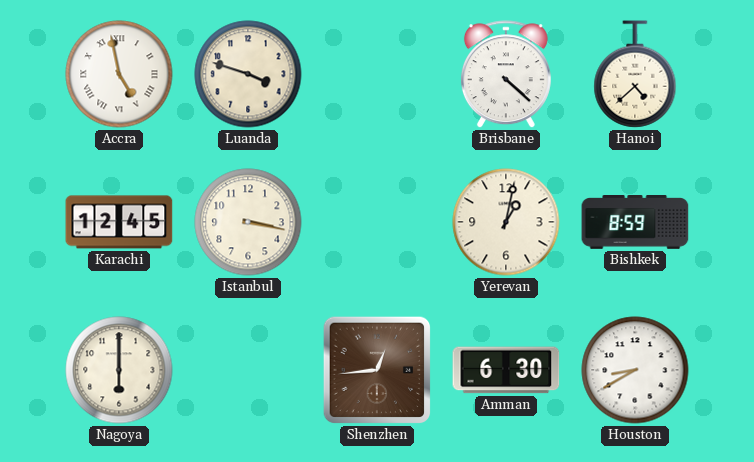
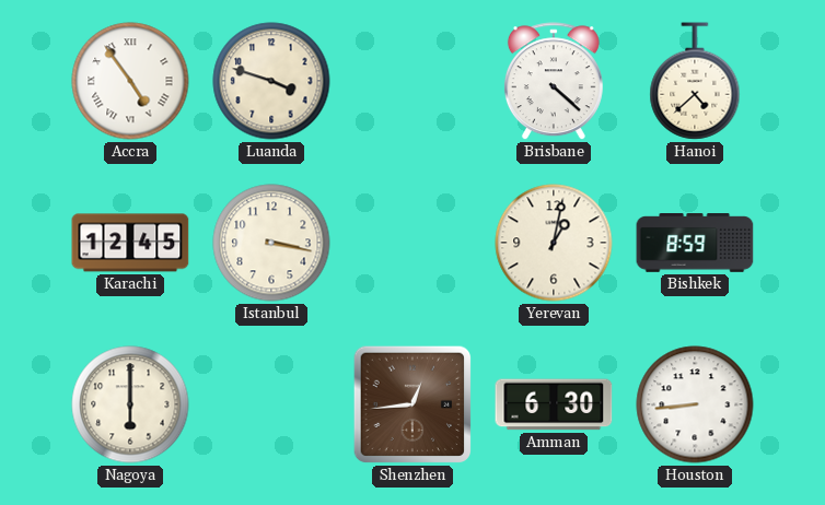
Accra: 4:58 -> 4:54
Houston: 8:40 -> 8:44
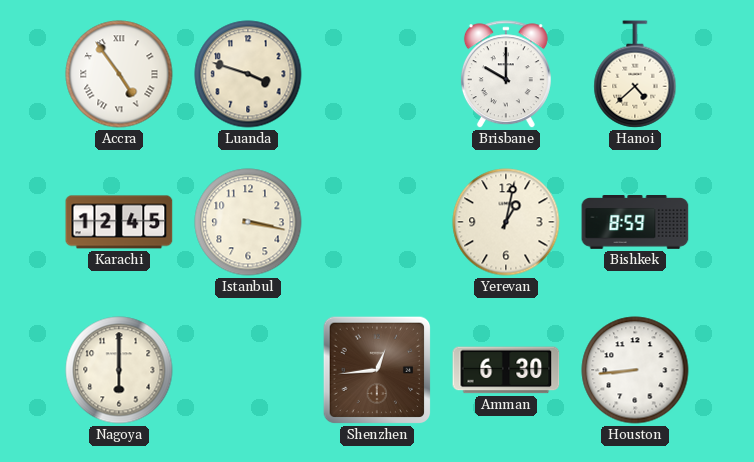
Brisbane: 4:22 -> 10:00
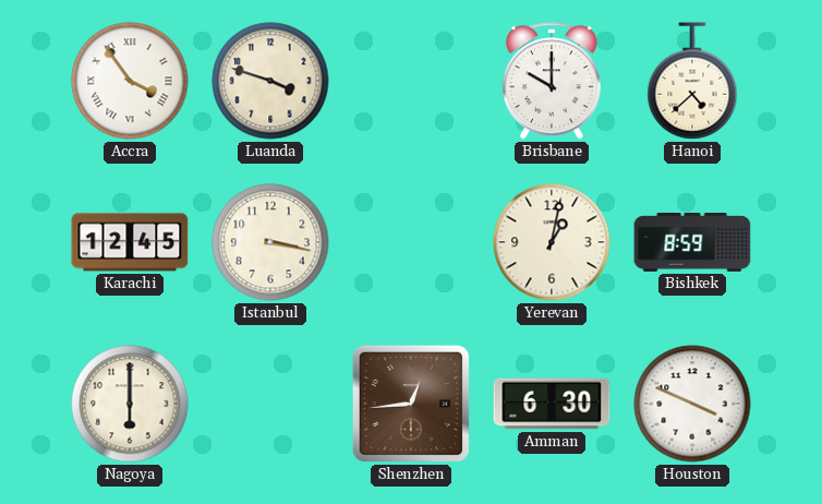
Accra: 4:54 -> 3:54
Houston: 8:44 -> 3:49
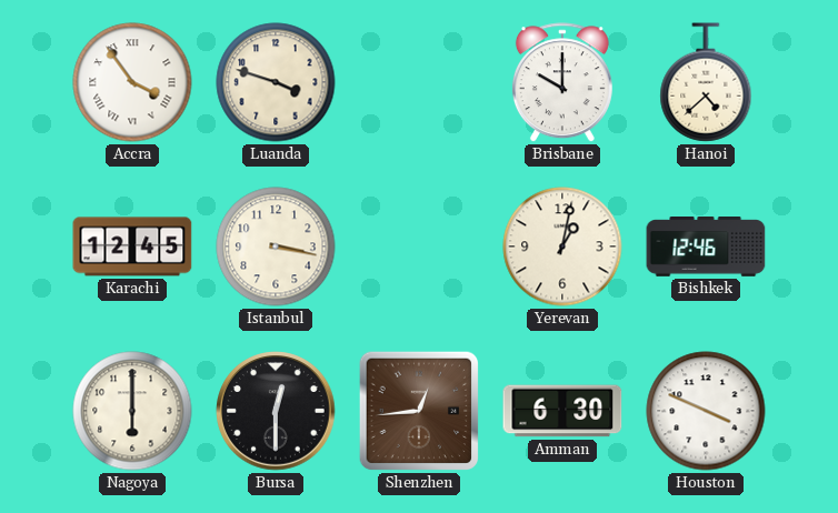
Bishkek: 8:59 -> 12:46
Bursa: none -> 12:30
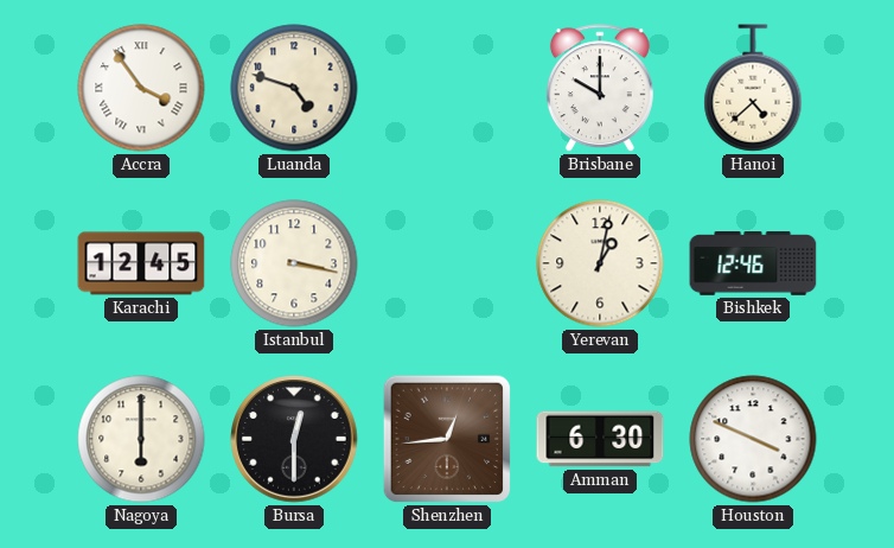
Luanda: 3:48 -> 4:48
